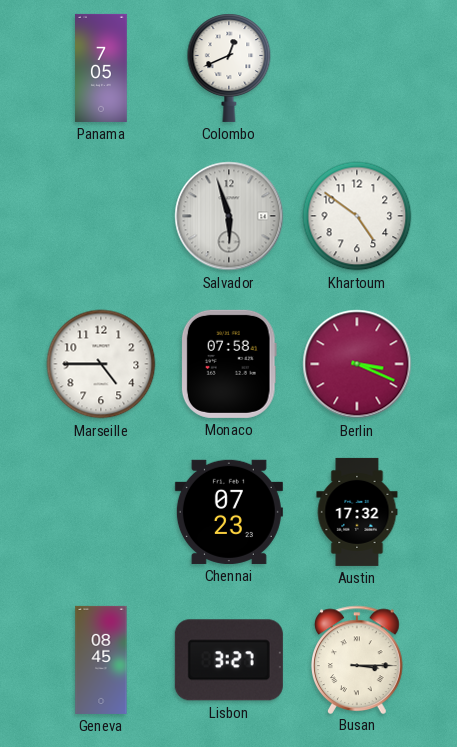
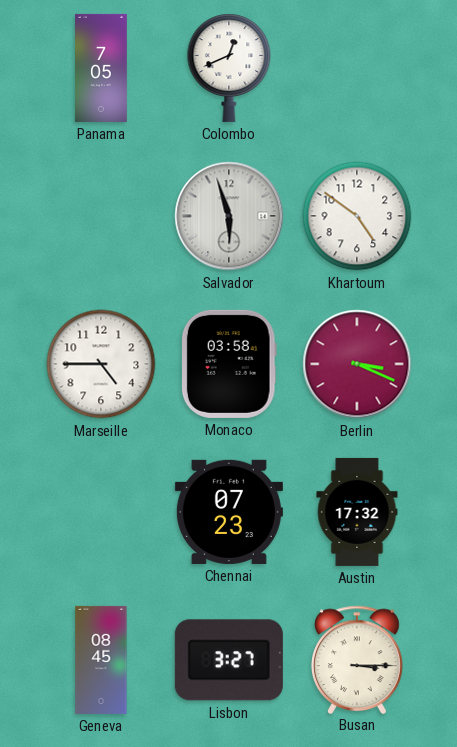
Monaco: 07:58 -> 03:58
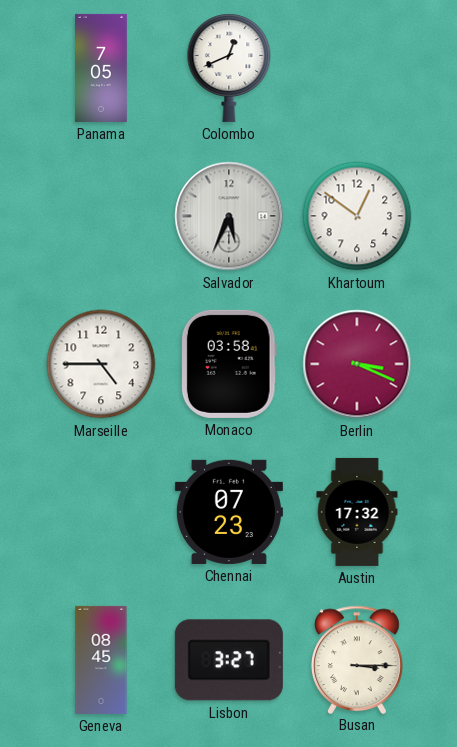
Salvador: 5:57 -> 5:34
Khartoum: 4:51 -> 12:51
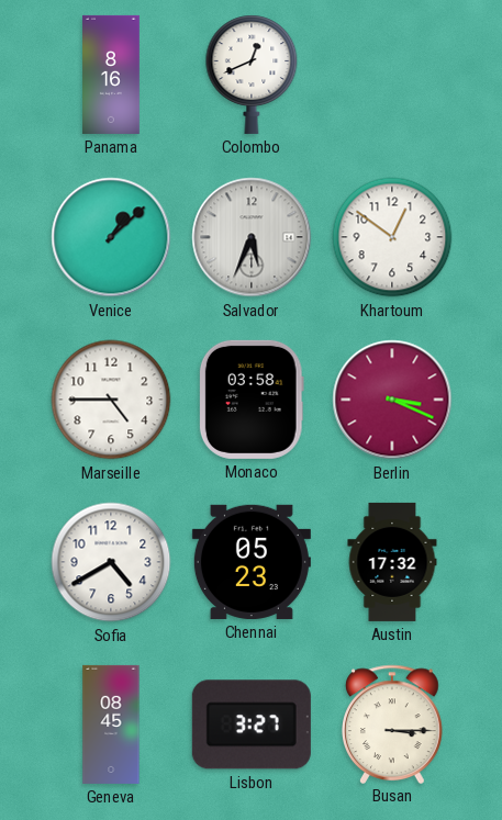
Panama: 7:05 -> 8:16
Venice: none -> 1:08
Sofia: none -> 4:40
Chennai: 07:23 -> 05:23
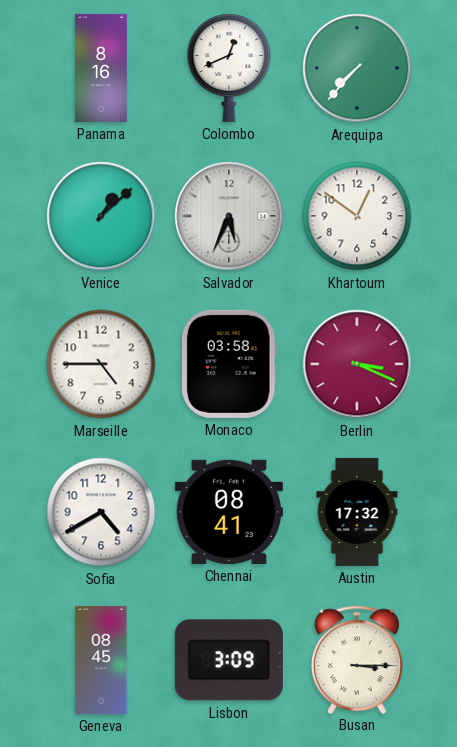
Arequipa: none -> 7:37
Chennai: 05:23 -> 08:41
Lisbon: 3:27 -> 3:09
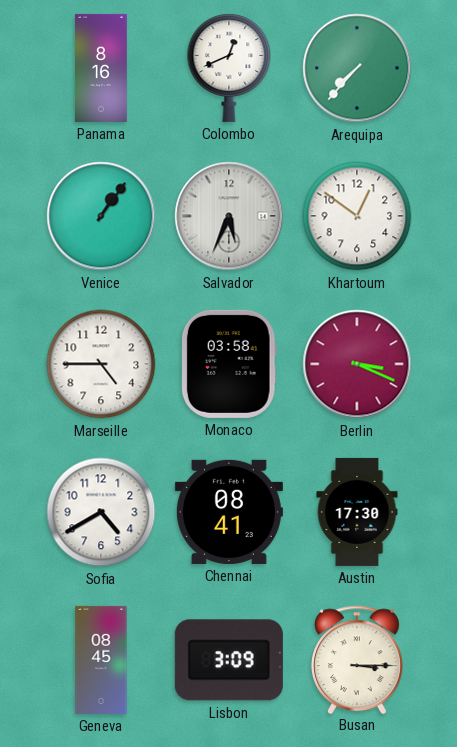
Venice: 1:08 -> 1:06
Austin: 17:32 -> 17:30
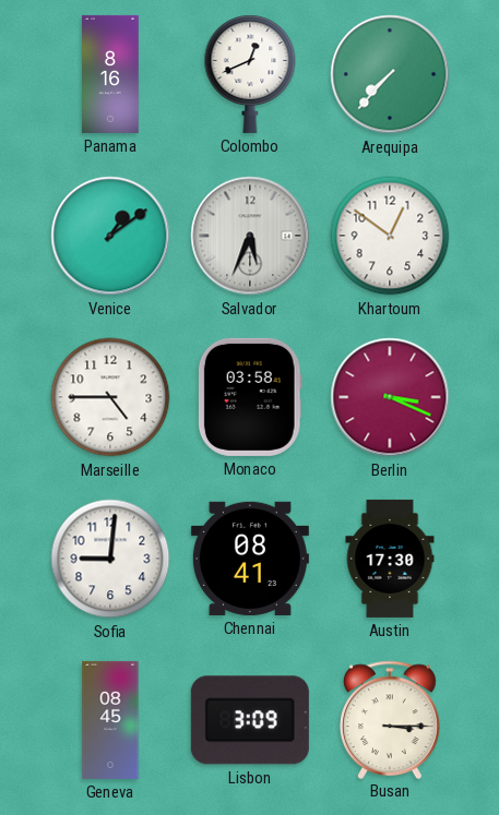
Venice: 1:06 -> 1:09
Sofia: 4:40 -> 9:01
